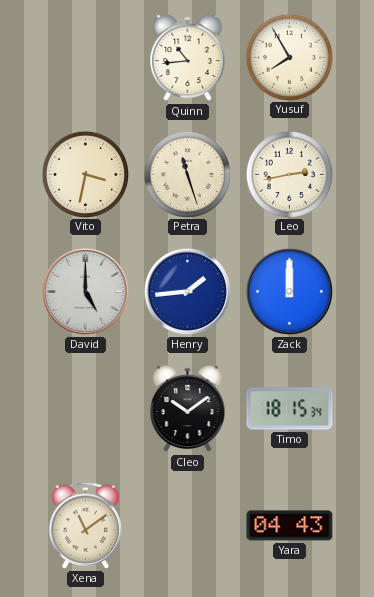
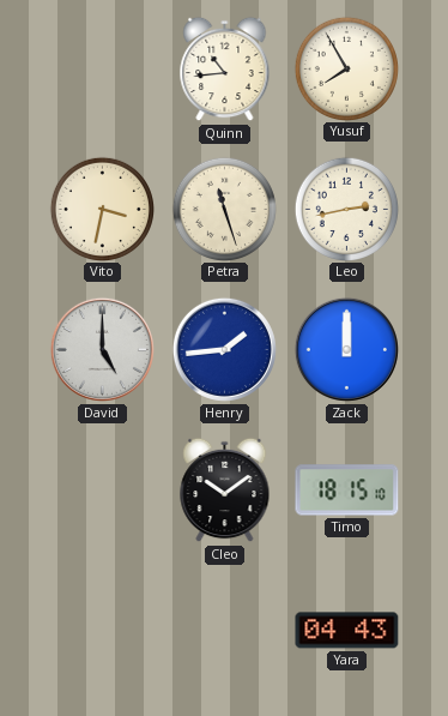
Timo: 18:15:34 -> 18:15:10
Xena: 11:09 -> none
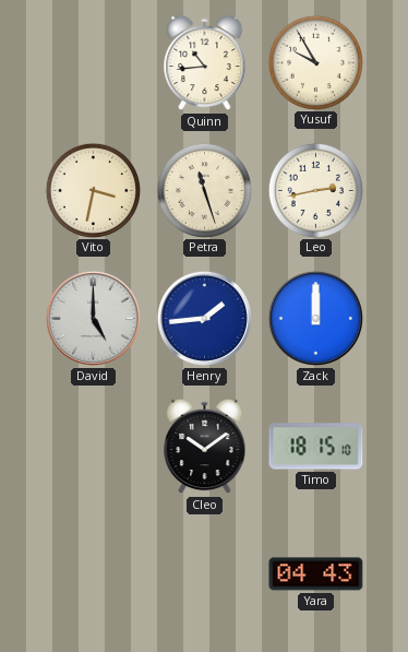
Yusuf: 7:55 -> 9:55
